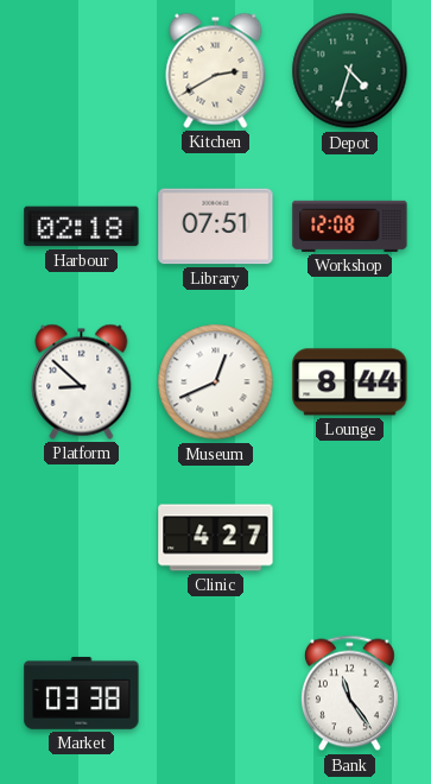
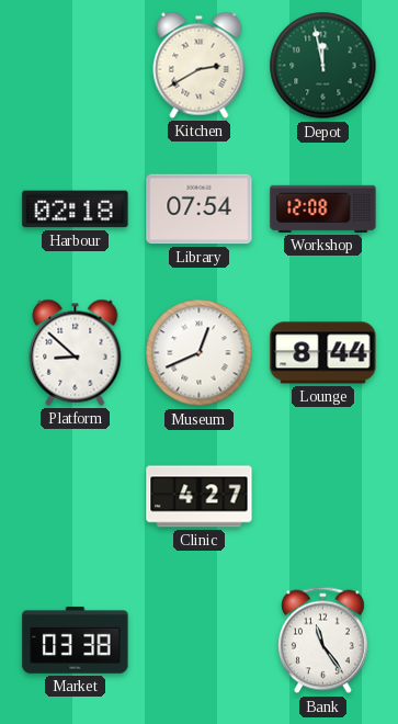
Depot: 4:33 -> 11:58
Library: 07:51 -> 07:54
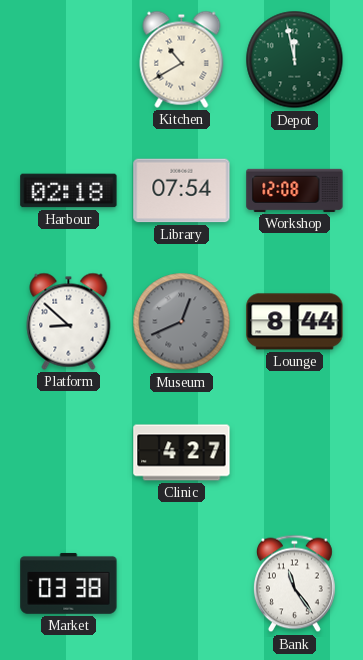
Kitchen: 2:40 -> 10:40
Museum dial: white -> grey
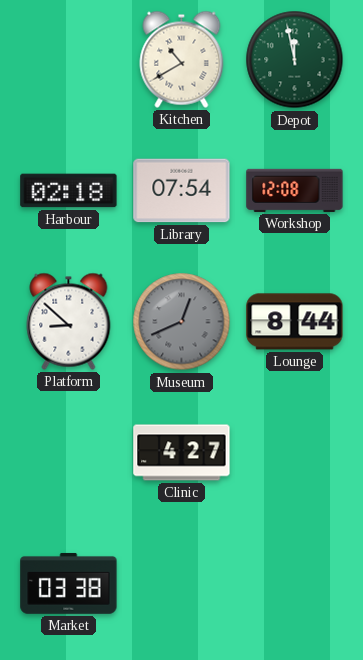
Bank: 11:24 -> none
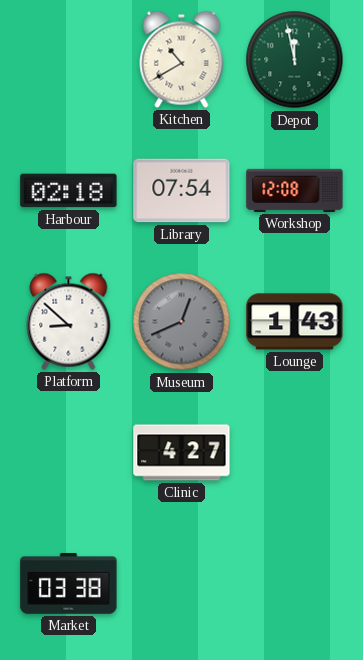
Lounge: 8:44 -> 1:43
